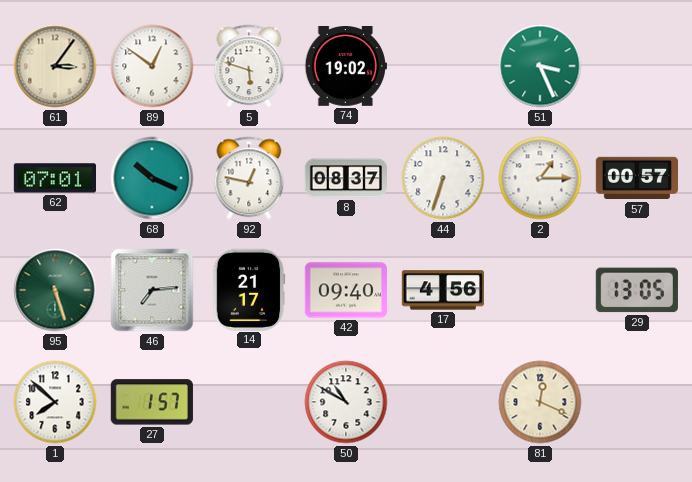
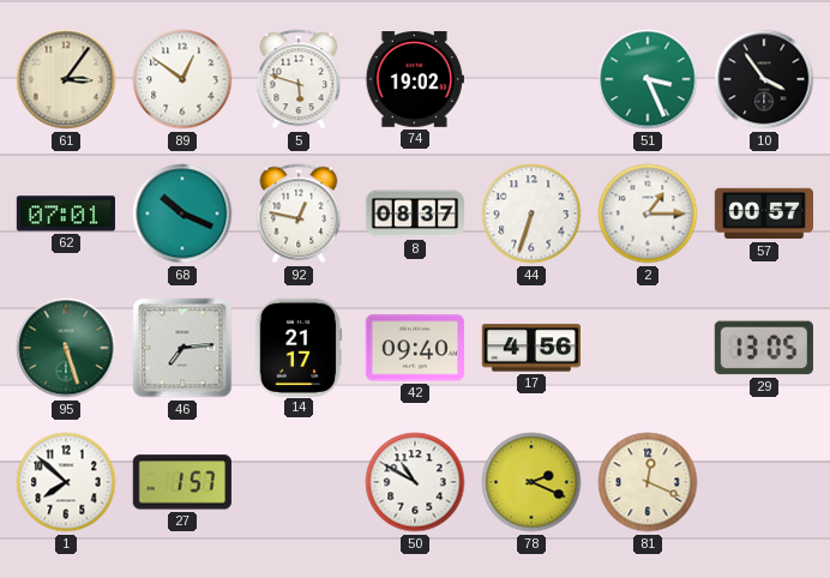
10: none -> 3:54
78: none -> 2:19
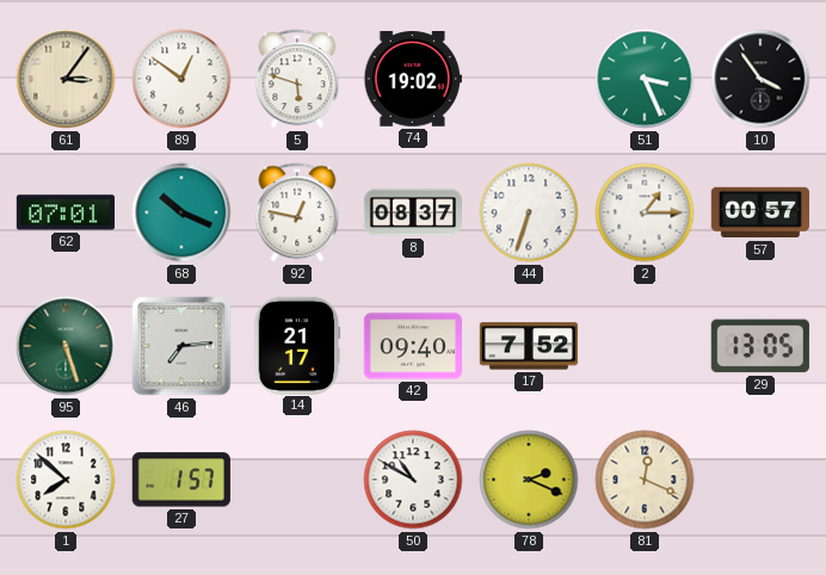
17: 4:56 -> 7:52
